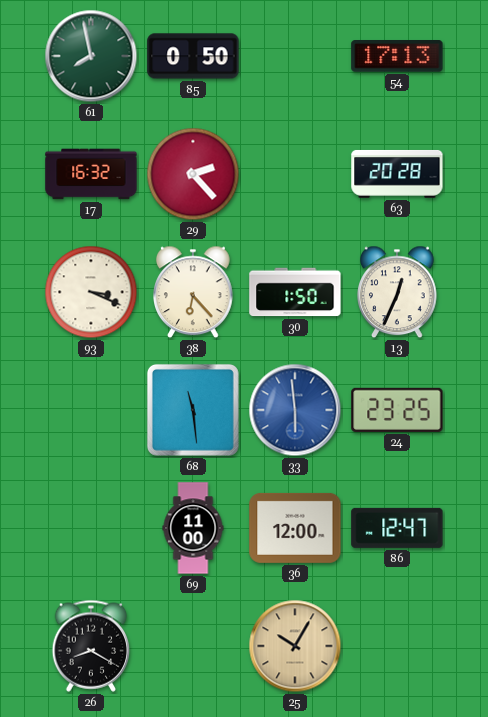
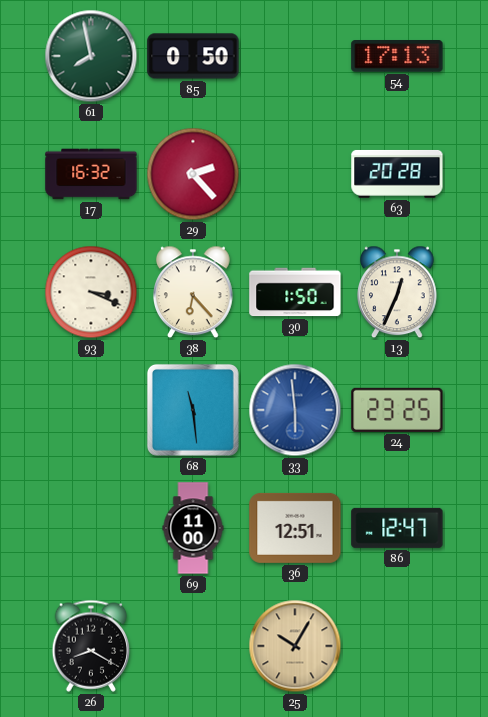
36: 12:00 -> 12:51
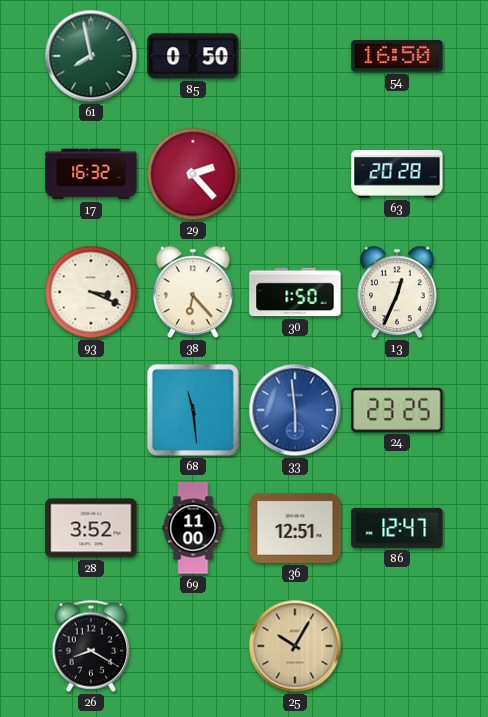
54: 17:13 -> 16:50
28: none -> 3:52
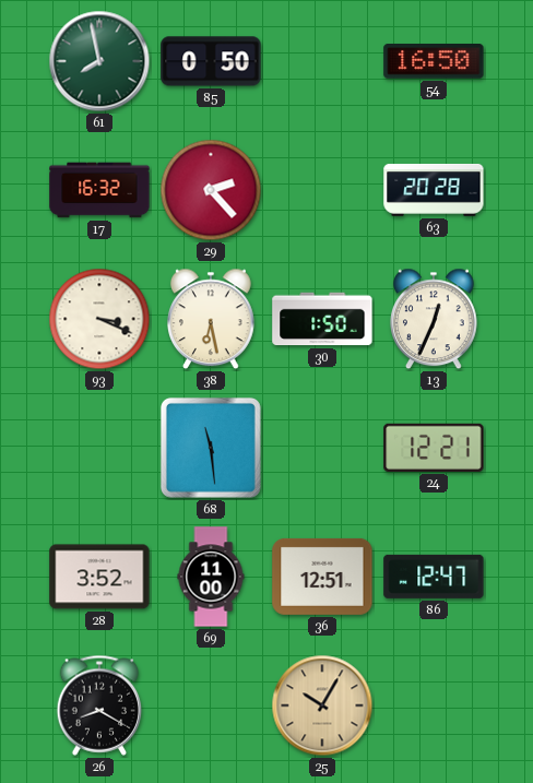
38: 6:23 -> 6:28
33: 5:59 -> none
24: 23:25 -> 12:21
